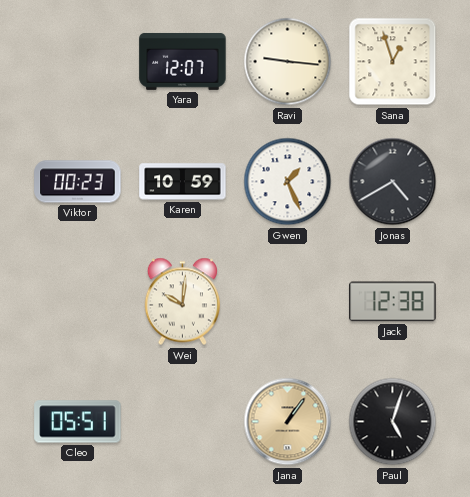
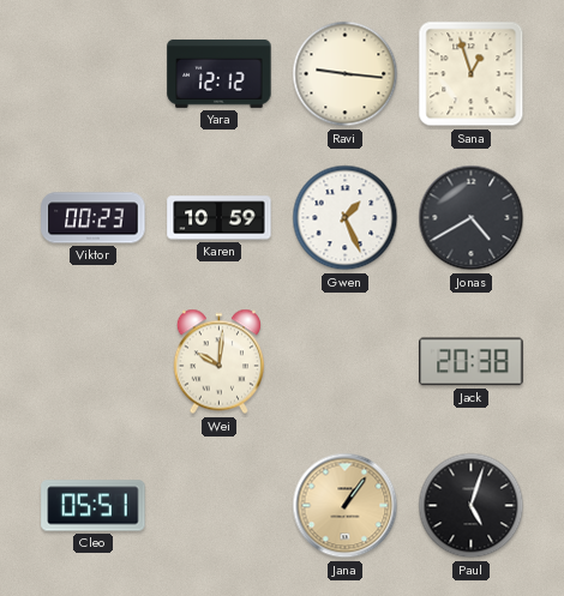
Yara: 12:07 -> 12:12
Jack: 12:38 -> 20:38
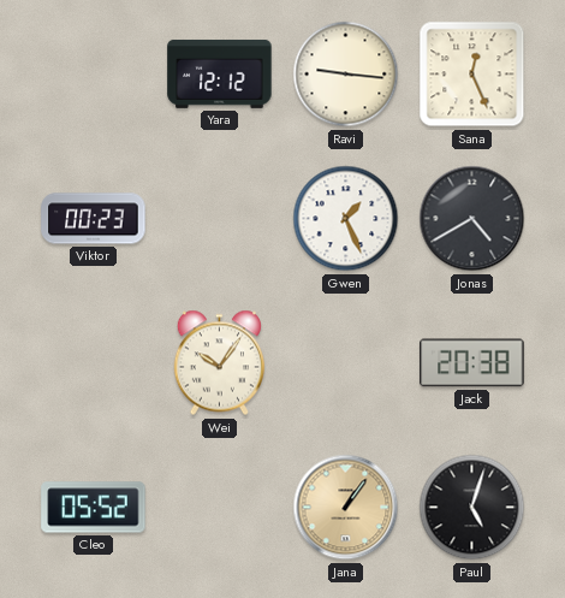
Sana: 12:57 -> 12:26
Karen: 10:59 -> none
Wei: 10:01 -> 10:06
Cleo: 05:51 -> 05:52
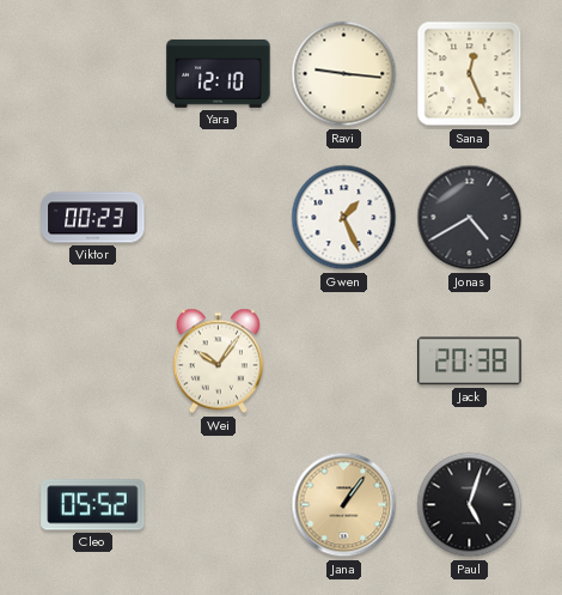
Yara: 12:12 -> 12:10
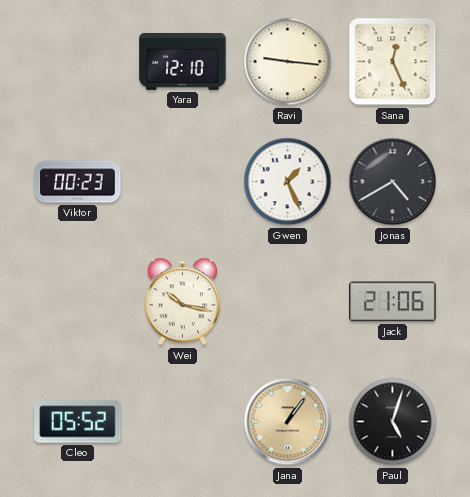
Wei: 10:06 -> 10:17
Jack: 20:38 -> 21:06
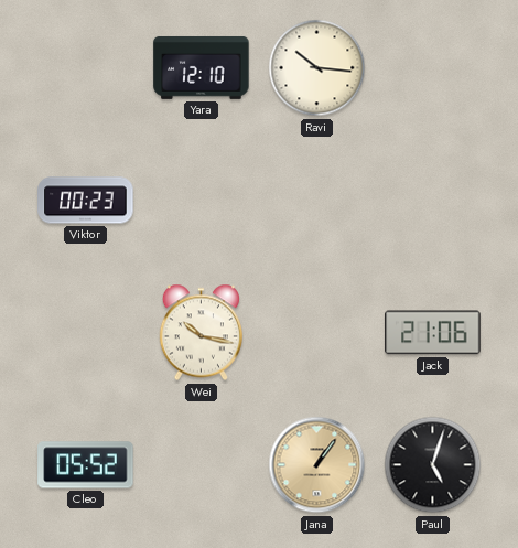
Ravi: 9:16 -> 10:16
Sana: 12:26 -> none
Gwen: 1:26 -> none
Jonas: 4:40 -> none
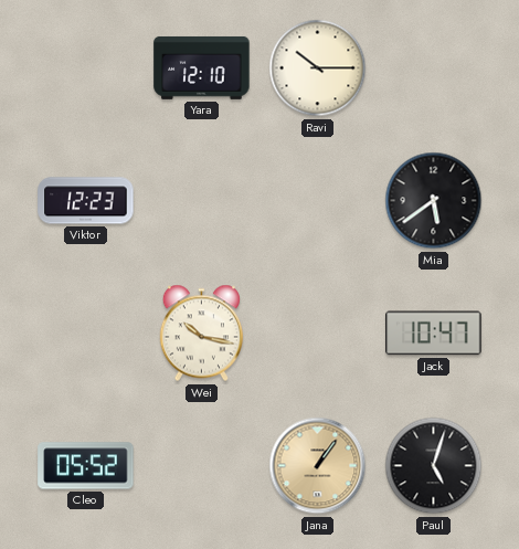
Ravi: 10:16 -> 10:15
Viktor: 00:23 -> 12:23
Mia: none -> 5:39
Jack: 21:06 -> 10:47
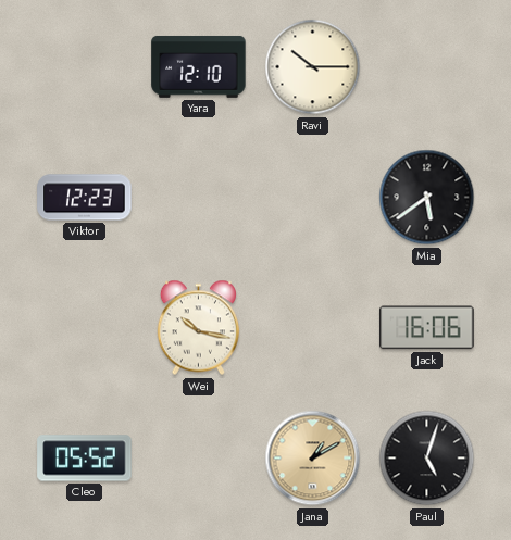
Jack: 10:47 -> 16:06
Jana: 1:06 -> 1:10
